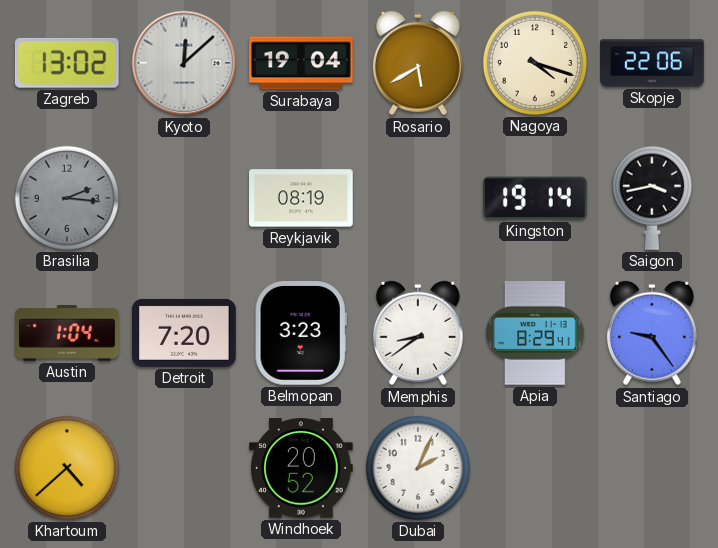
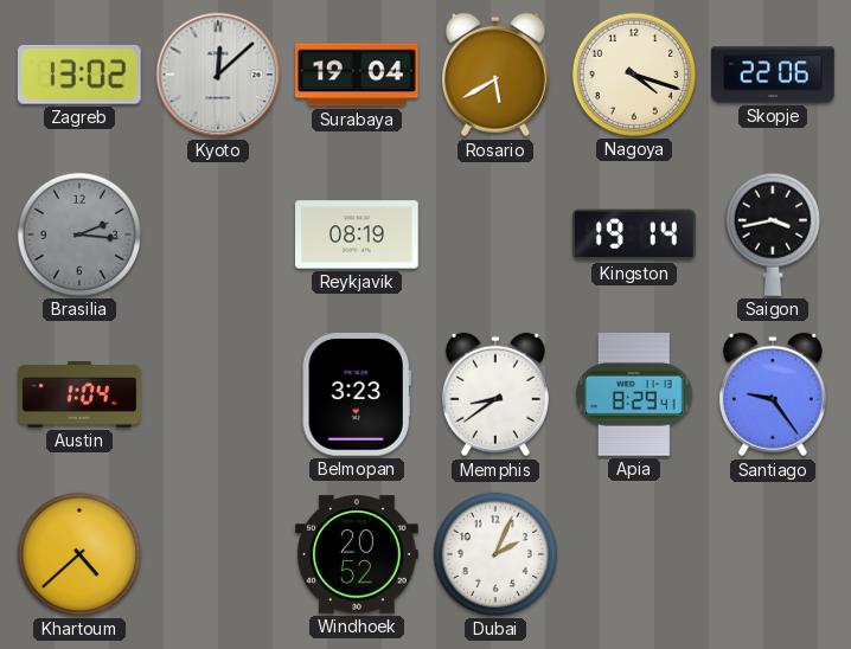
Detroit: 7:20 -> none
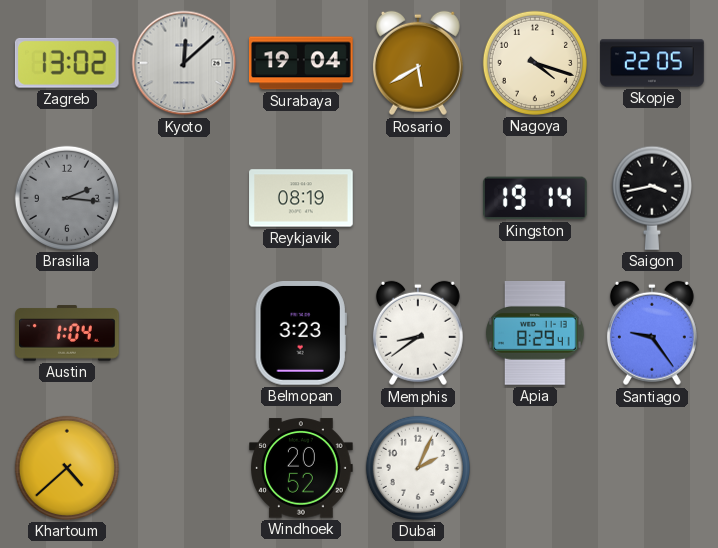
Skopje: 22:06 -> 22:05
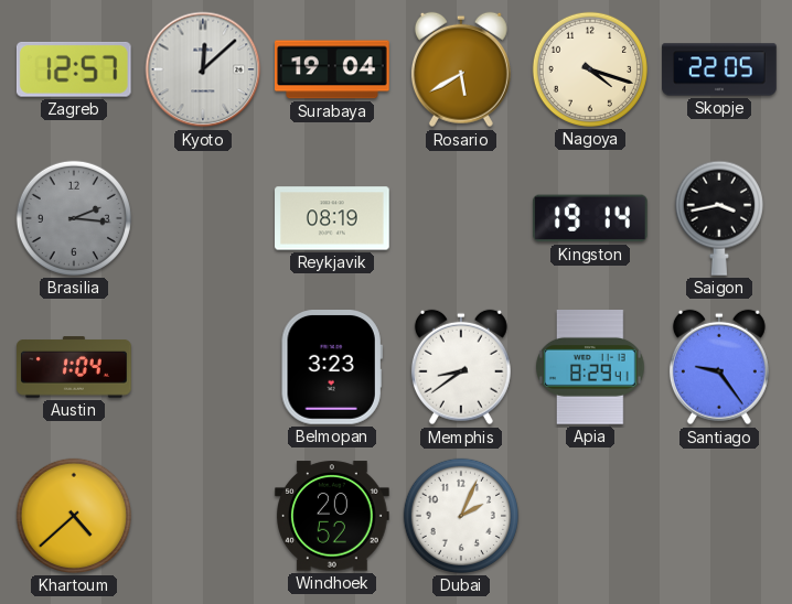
Zagreb: 13:02 -> 12:57
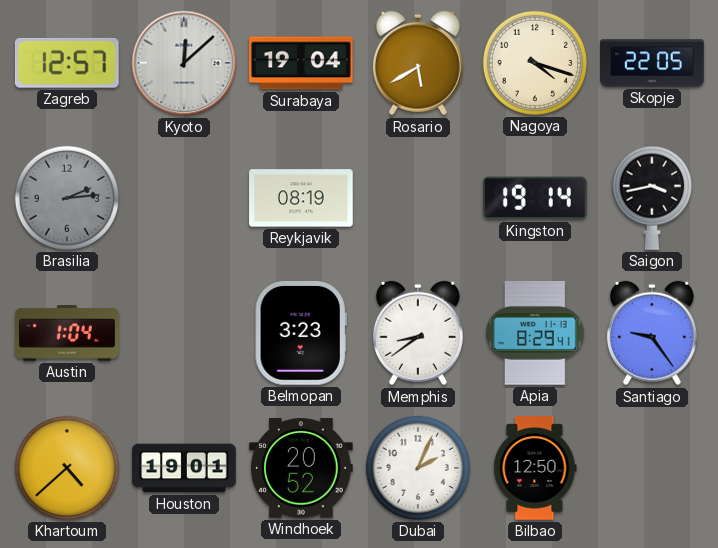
Brasilia: 2:16 -> 2:14
Houston: none -> 19:01
Bilbao: none -> 12:50
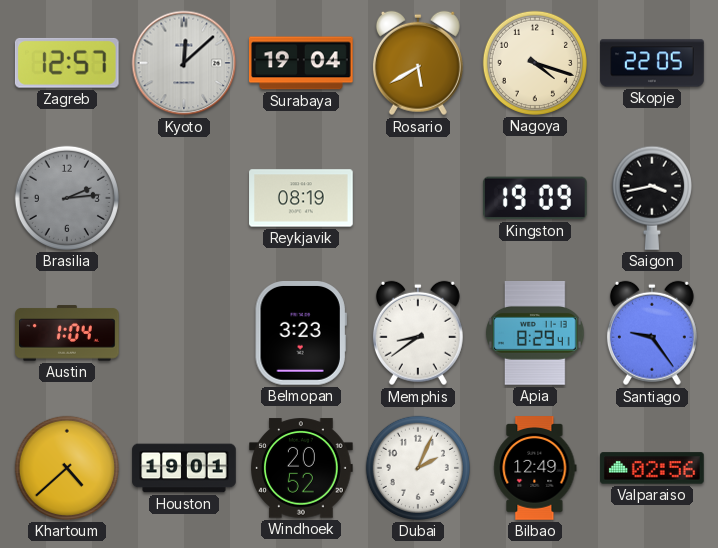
Kingston: 19:14 -> 19:09
Bilbao: 12:50 -> 12:49
Valparaiso: none -> 02:56
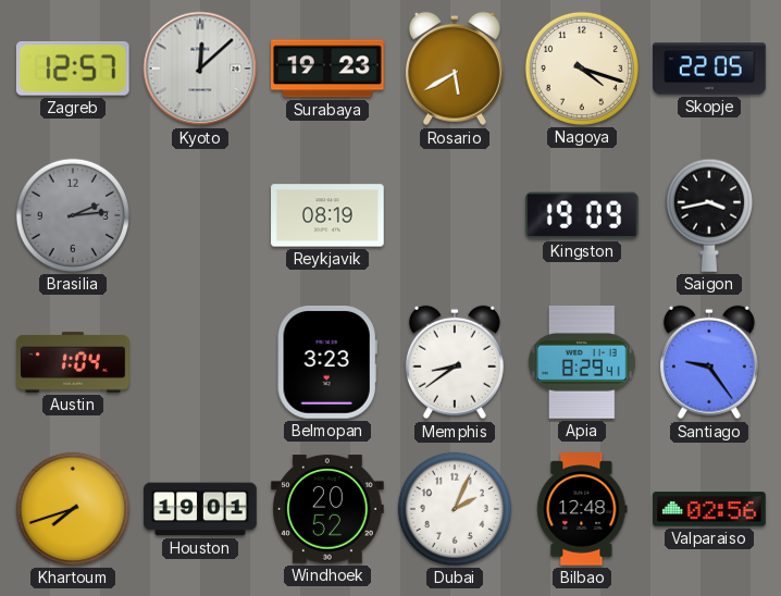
Surabaya: 19:04 -> 19:23
Khartoum: 4:38 -> 7:42
Bilbao: 12:49 -> 12:48
